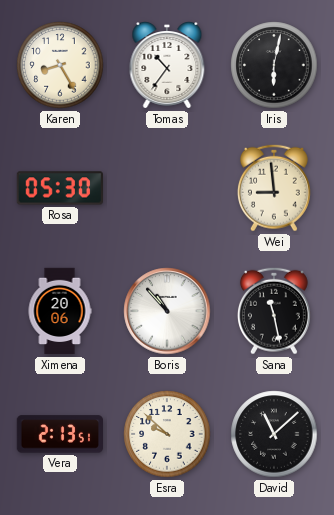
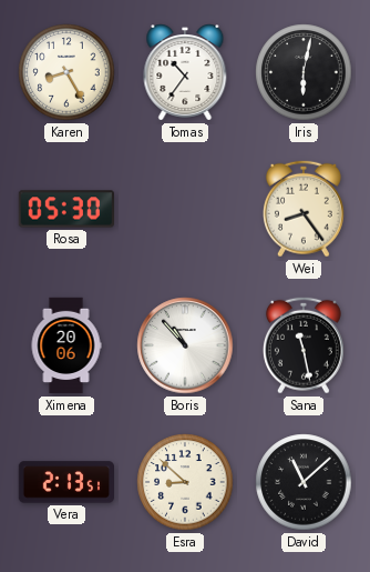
Wei: 8:59 -> 8:24
Esra: 9:52 -> 8:52
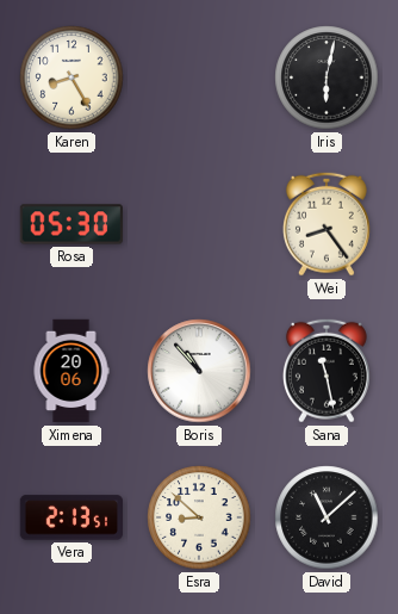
Tomas: 10:36 -> none
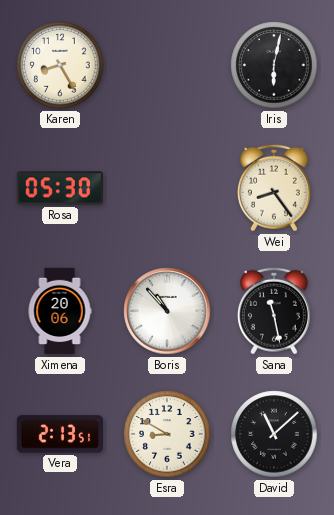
Esra: 8:52 -> 8:50
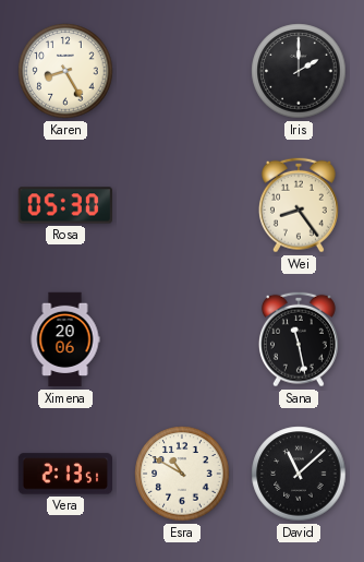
Iris: 6:02 -> 2:00
Boris: 10:53 -> none
Esra: 8:50 -> 10:50
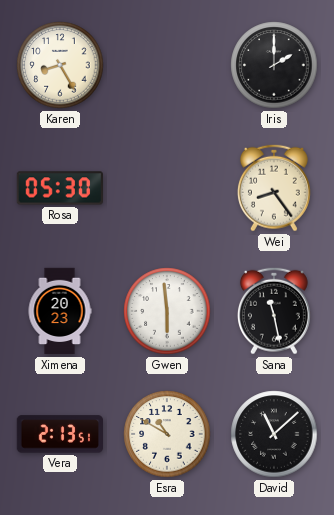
Ximena: 20:06 -> 20:23
Gwen: none -> 5:59
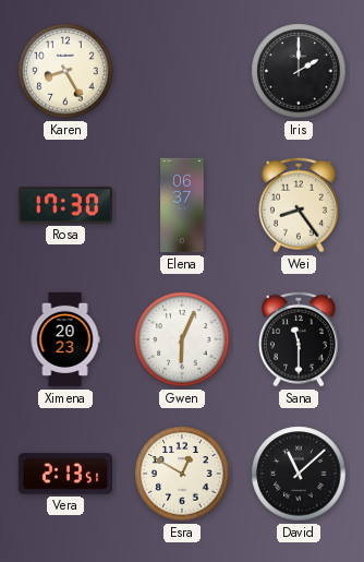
Rosa: 05:30 -> 17:30
Elena: none -> 06:37
Gwen: 5:59 -> 6:04
Sana: 11:28 -> 11:30
Esra: 10:50 -> 12:50
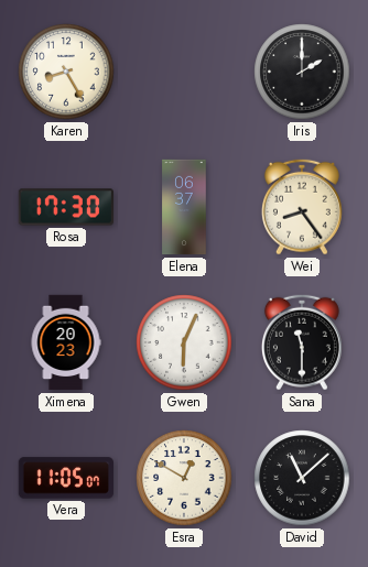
Vera: 2:13 -> 11:05
